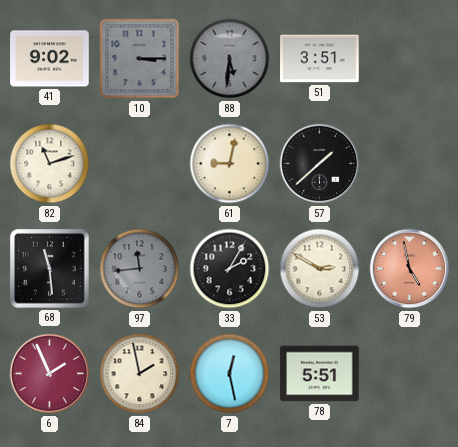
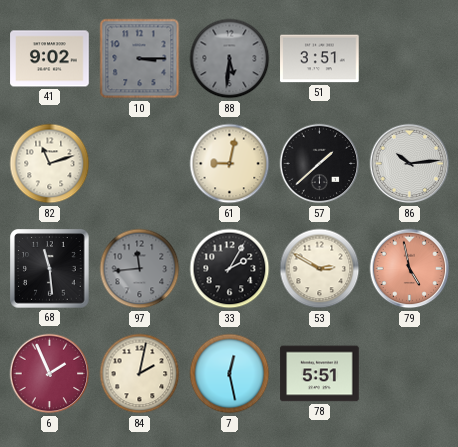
86: none -> 10:14
84: 1:58 -> 2:02
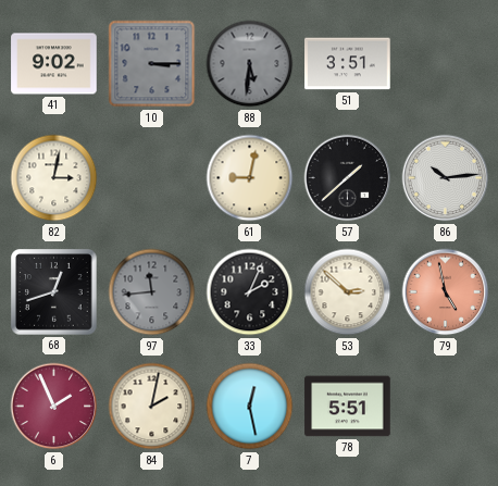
82: 11:12 -> 3:02
68: 11:29 -> 12:42
33: 2:05 -> 2:04
53: 2:50 -> 2:52
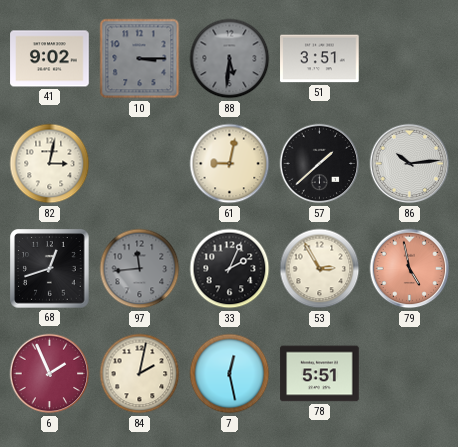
53: 2:52 -> 2:55
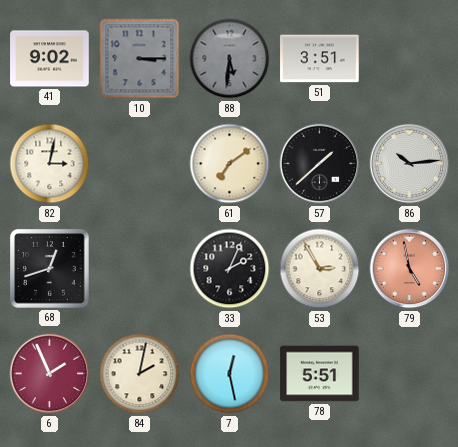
61: 9:02 -> 7:09
97: 11:44 -> none
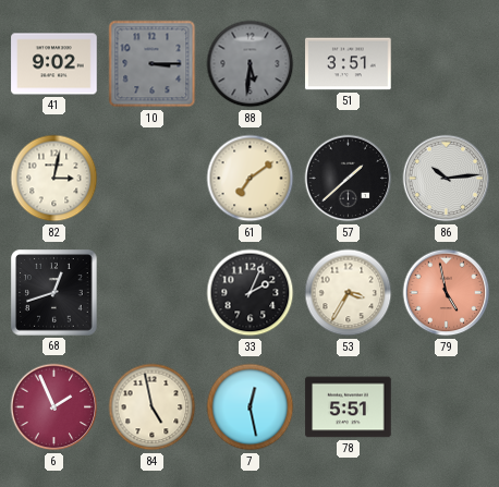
53: 2:55 -> 3:35
84: 2:02 -> 4:58
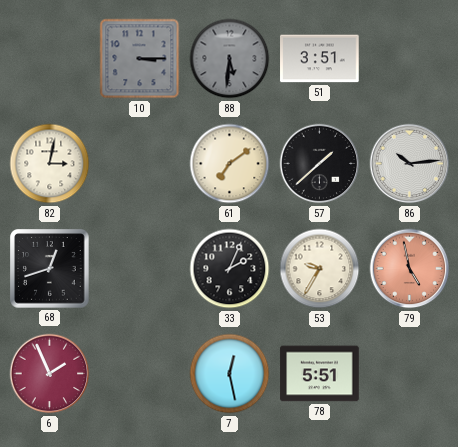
41: 9:02 -> none
53: 3:35 -> 9:35
84: 4:58 -> none
